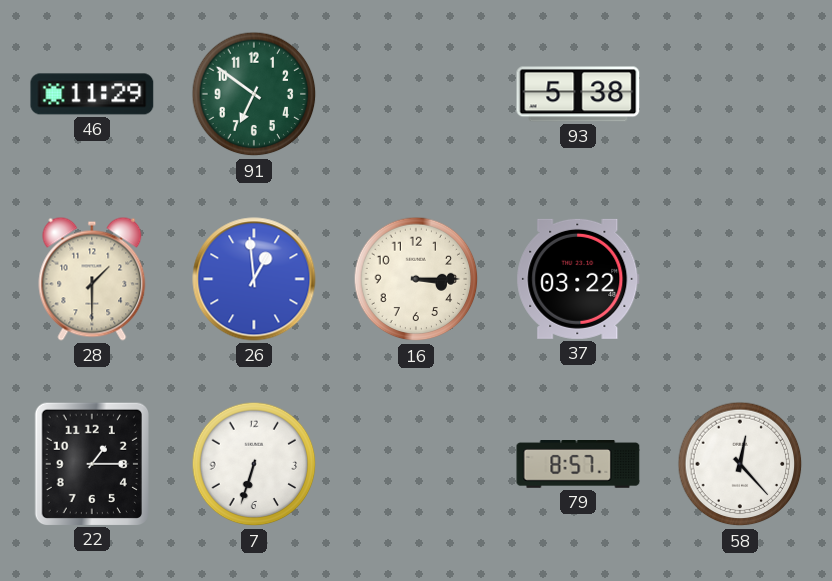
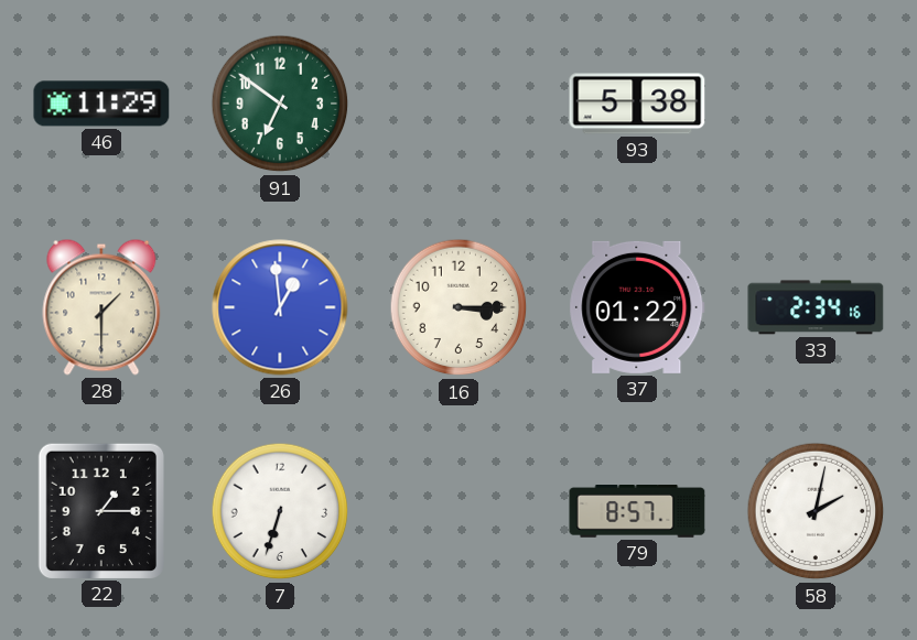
37: 03:22 -> 01:22
33: none -> 2:34
58: 12:23 -> 2:02
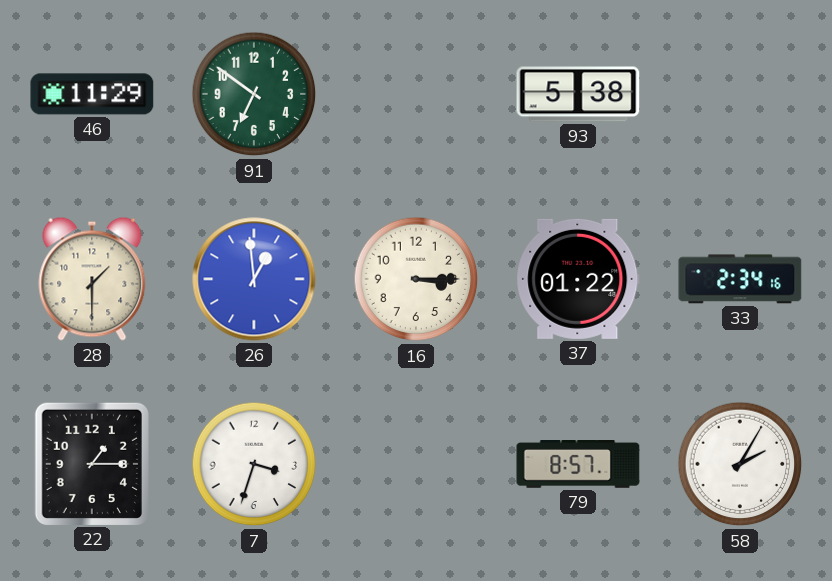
7: 6:33 -> 3:33
58: 2:02 -> 2:05
